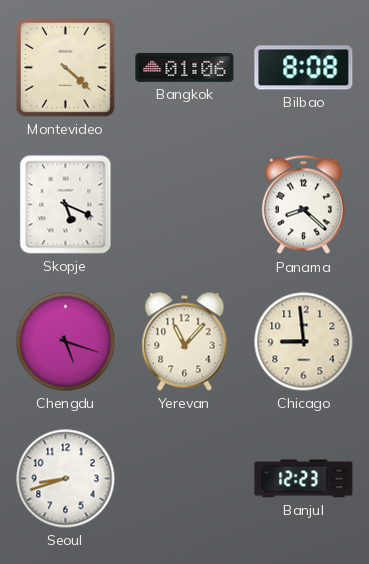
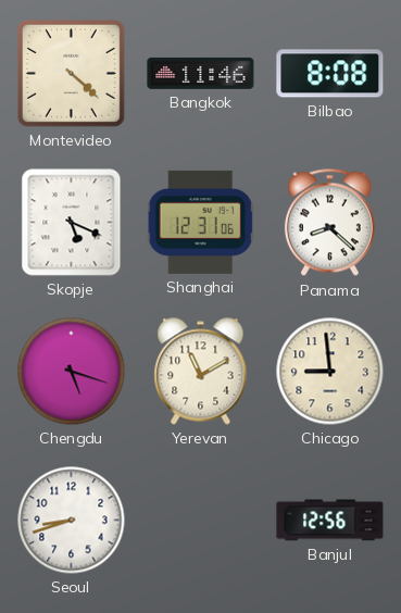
Bangkok: 01:06 -> 11:46
Shanghai: none -> 12:31
Yerevan: 11:07 -> 11:10
Banjul: 12:23 -> 12:56
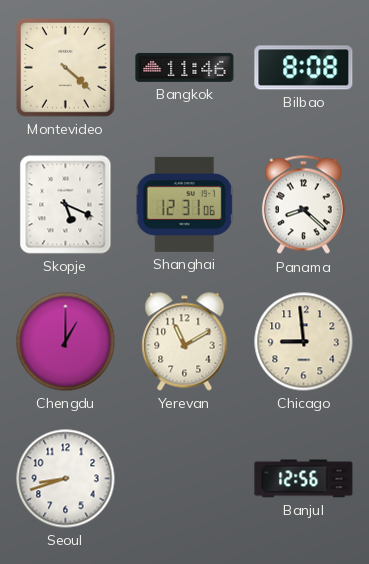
Chengdu: 5:18 -> 1:00
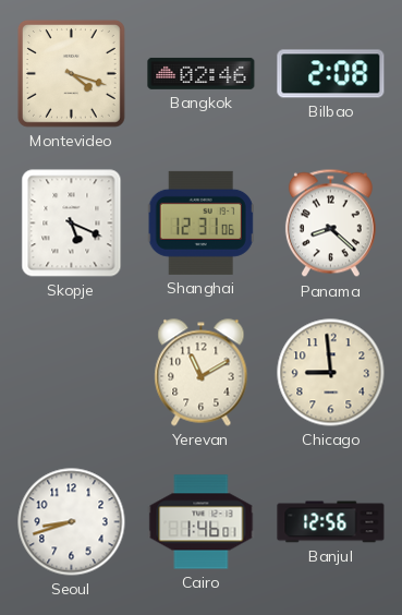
Montevideo: 4:22 -> 4:18
Bangkok: 11:46 -> 02:46
Bilbao: 8:08 -> 2:08
Chengdu: 1:00 -> none
Cairo: none -> 1:46
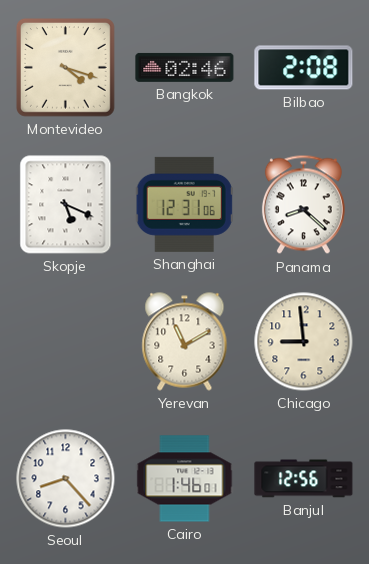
Seoul: 8:42 -> 8:23
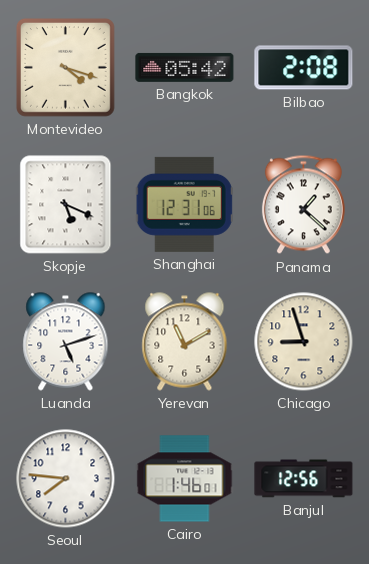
Bangkok: 02:46 -> 05:42
Panama: 8:22 -> 1:22
Luanda: none -> 5:12
Chicago: 8:59 -> 8:57
Seoul: 8:23 -> 7:46
